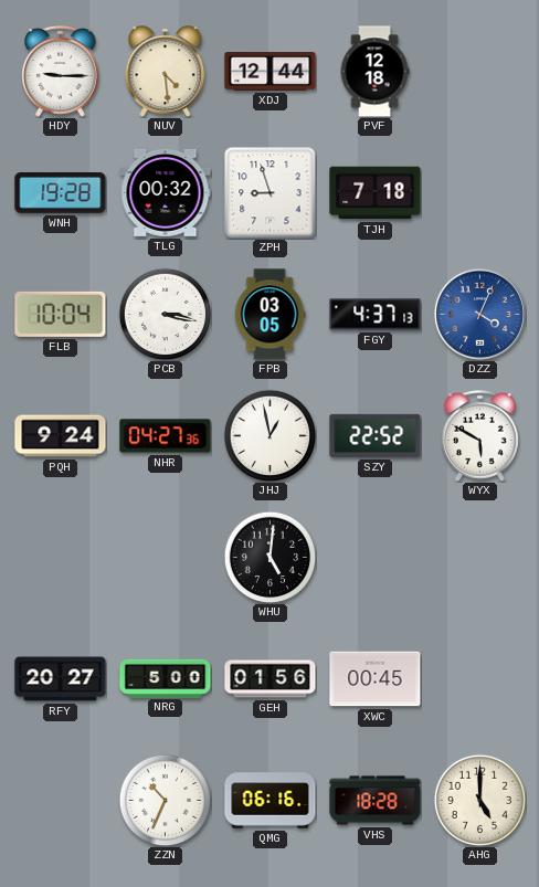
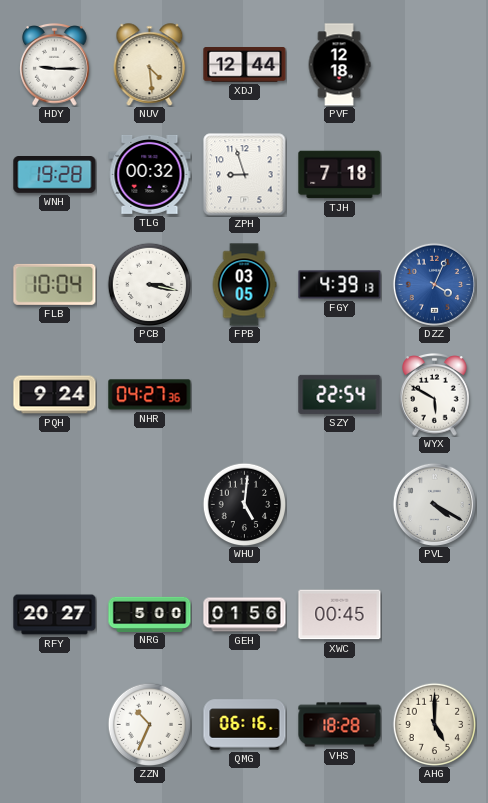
FGY: 4:37 -> 4:39
JHJ: 12:58 -> none
SZY: 22:52 -> 22:54
PVL: none -> 4:20
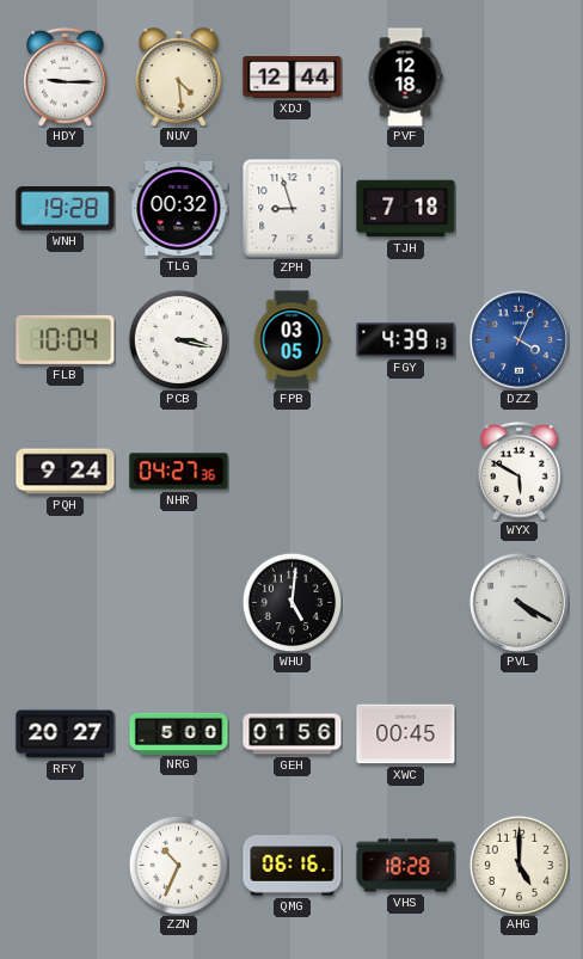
SZY: 22:54 -> none
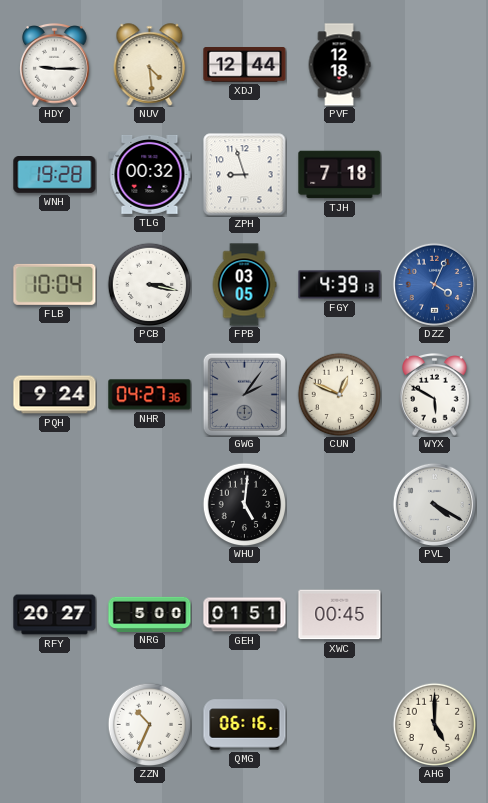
GWG: none -> 2:06
CUN: none -> 12:49
GEH: 01:56 -> 01:51
VHS: 18:28 -> none
